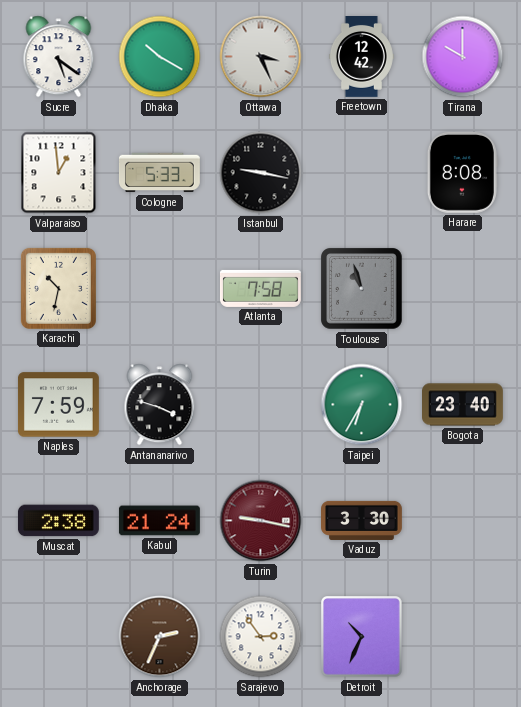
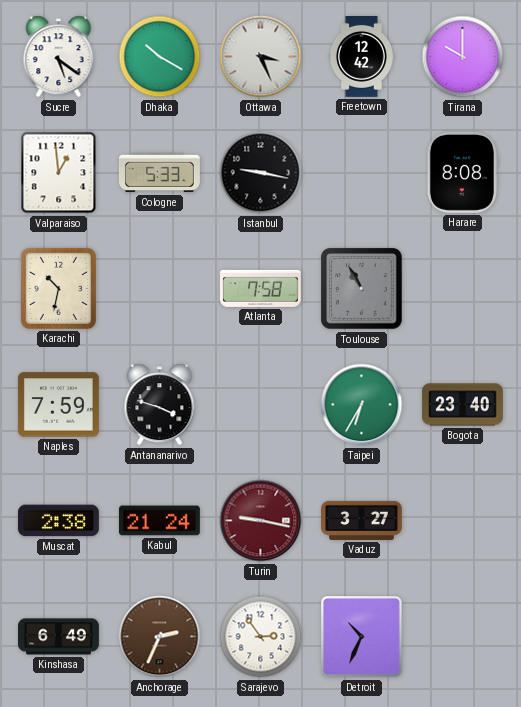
Toulouse: 10:57 -> 10:55
Vaduz: 3:30 -> 3:27
Kinshasa: none -> 6:49
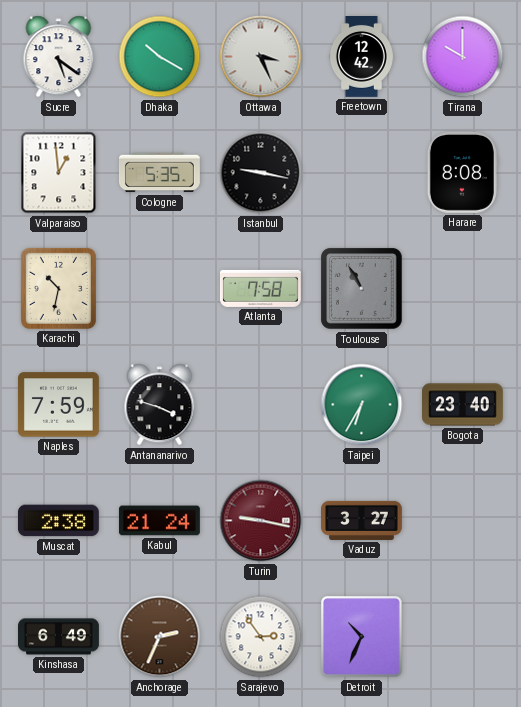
Cologne: 5:33 -> 5:35
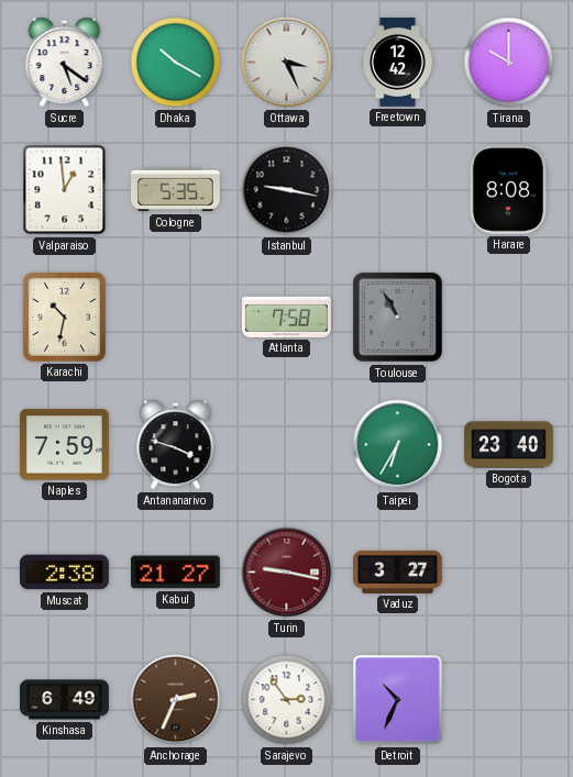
Kabul: 21:24 -> 21:27
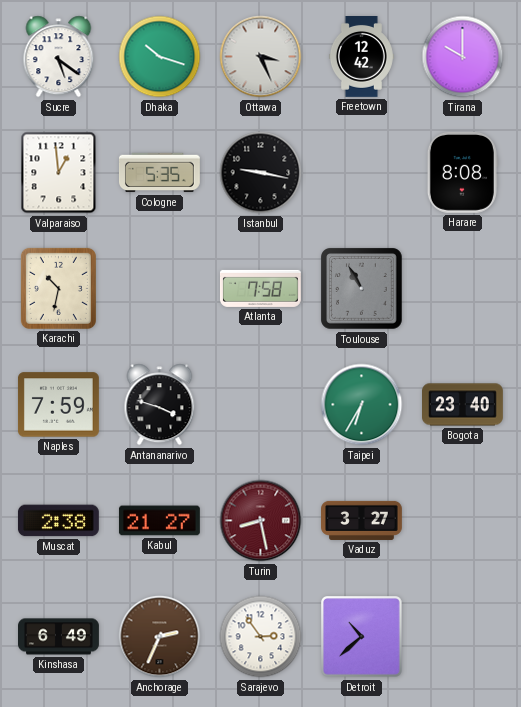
Dhaka: 10:20 -> 10:18
Turin: 9:17 -> 8:28
Detroit: 10:34 -> 10:38
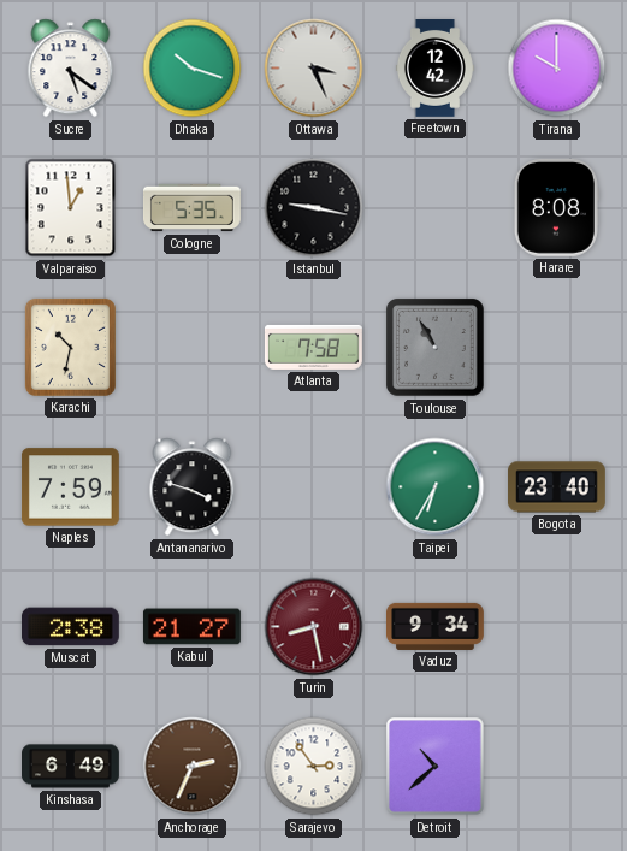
Vaduz: 3:27 -> 9:34
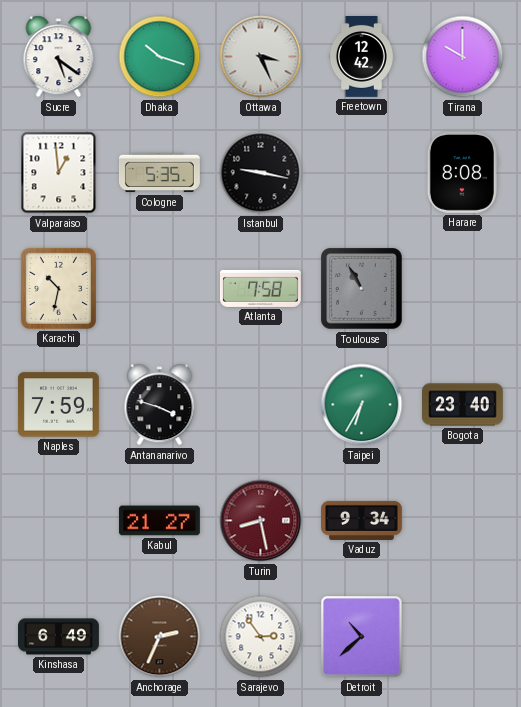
Muscat: 2:38 -> none
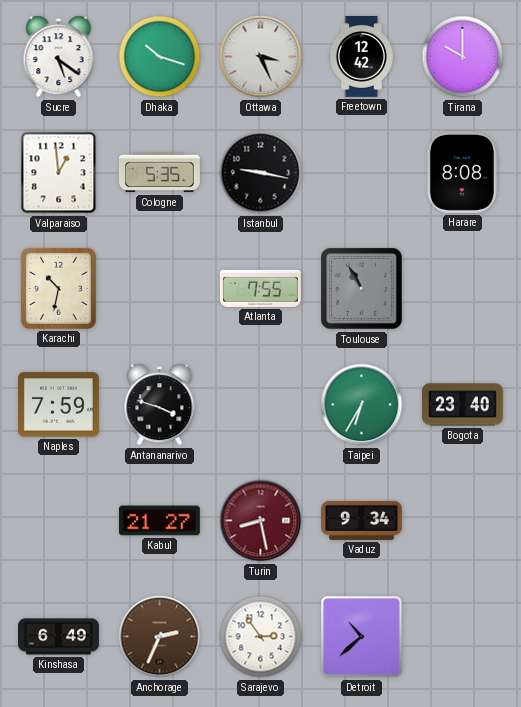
Atlanta: 7:58 -> 7:55
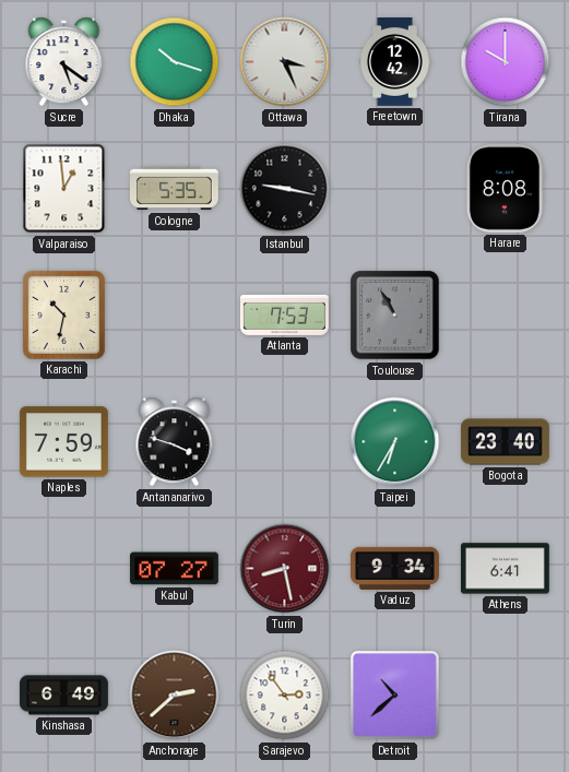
Atlanta: 7:55 -> 7:53
Kabul: 21:27 -> 07:27
Athens: none -> 6:41
Anchorage: 2:34 -> 2:38
